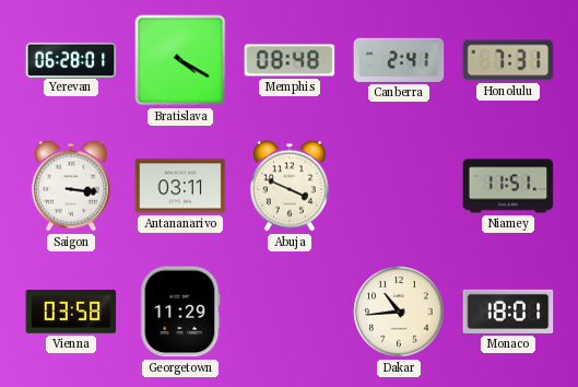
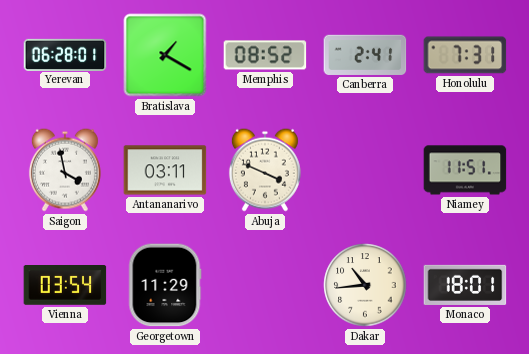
Bratislava: 4:20 -> 1:20
Memphis: 08:48 -> 08:52
Saigon: 3:16 -> 3:58
Vienna: 03:58 -> 03:54
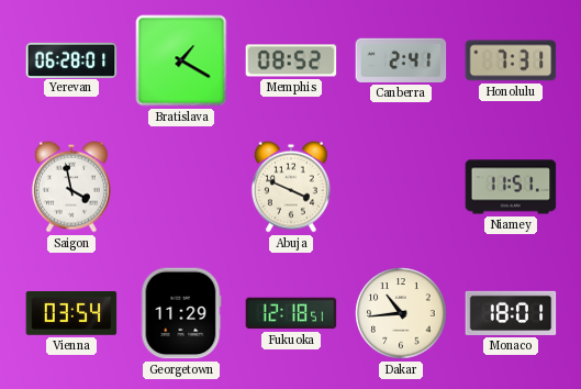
Antananarivo: 03:11 -> none
Fukuoka: none -> 12:18
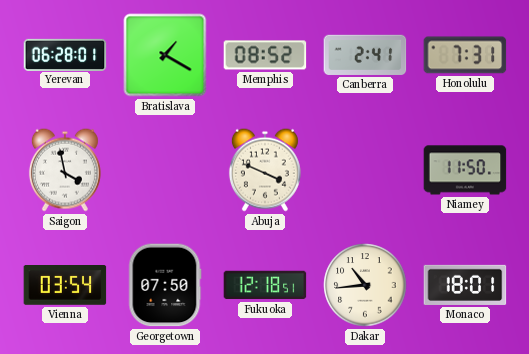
Niamey: 11:51 -> 11:50
Georgetown: 11:29 -> 07:50
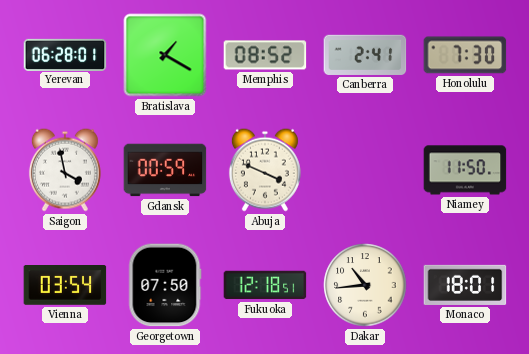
Honolulu: 7:31 -> 7:30
Gdansk: none -> 00:59
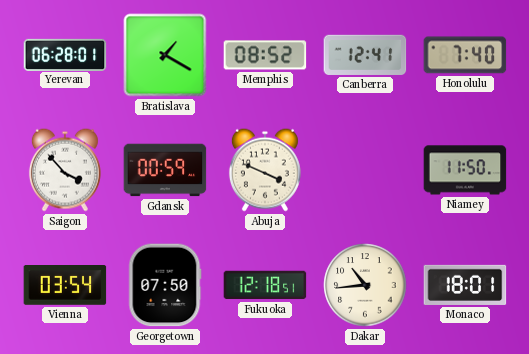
Canberra: 2:41 -> 12:41
Honolulu: 7:30 -> 7:40
Saigon: 3:58 -> 3:53
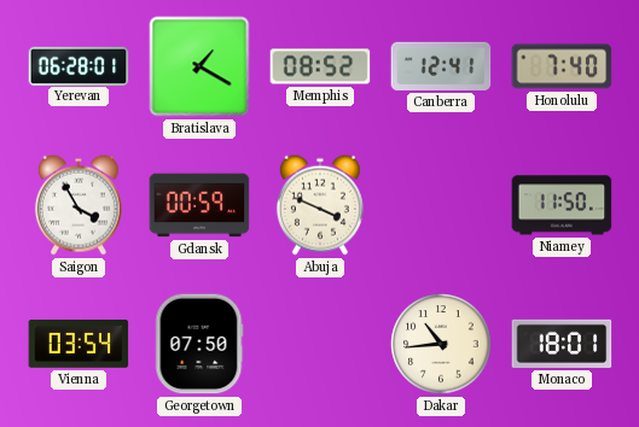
Saigon: 3:53 -> 3:55
Fukuoka: 12:18 -> none
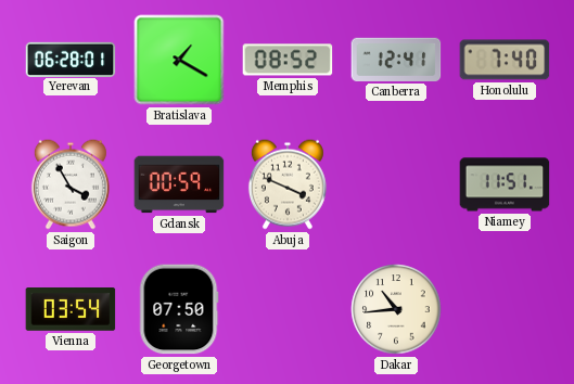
Niamey: 11:50 -> 11:51
Monaco: 18:01 -> none
